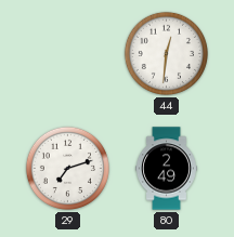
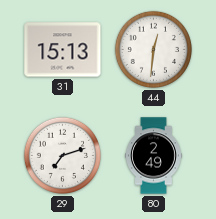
31: none -> 15:13
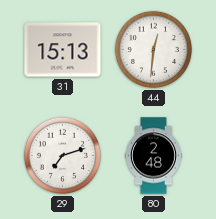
80: 2:49 -> 2:48
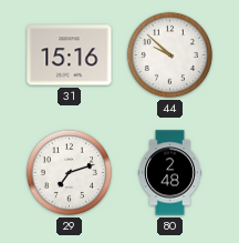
31: 15:13 -> 15:16
44: 12:31 -> 9:52
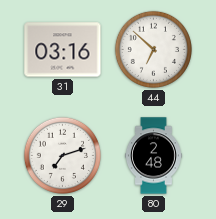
31: 15:16 -> 03:16
44: 9:52 -> 6:52
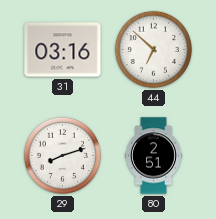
29: 7:12 -> 8:12
80: 2:48 -> 2:51
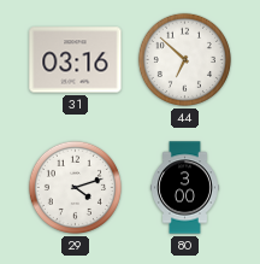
29: 8:12 -> 4:12
80: 2:51 -> 3:00
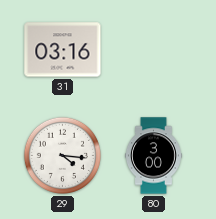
44: 6:52 -> none
29: 4:12 -> 4:16
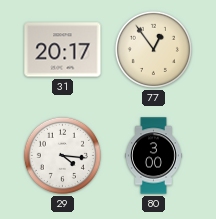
31: 03:16 -> 20:17
77: none -> 12:54
